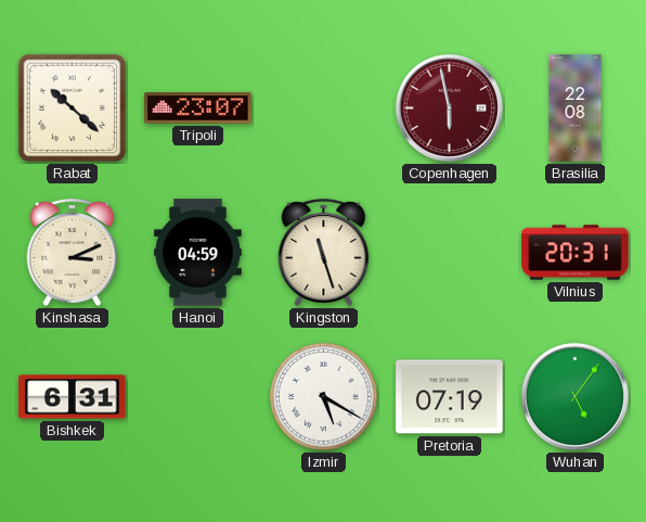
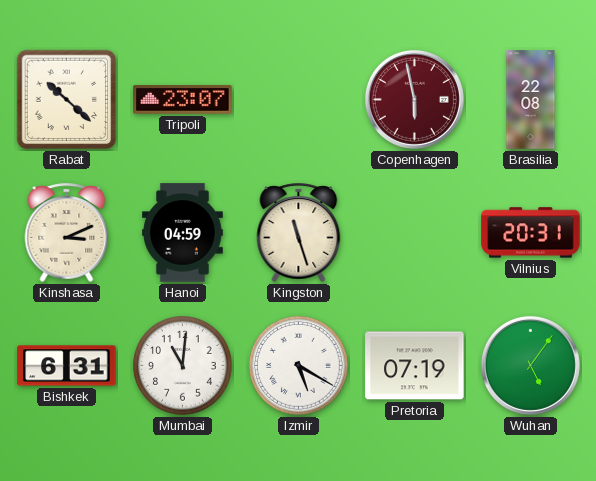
Mumbai: none -> 11:01
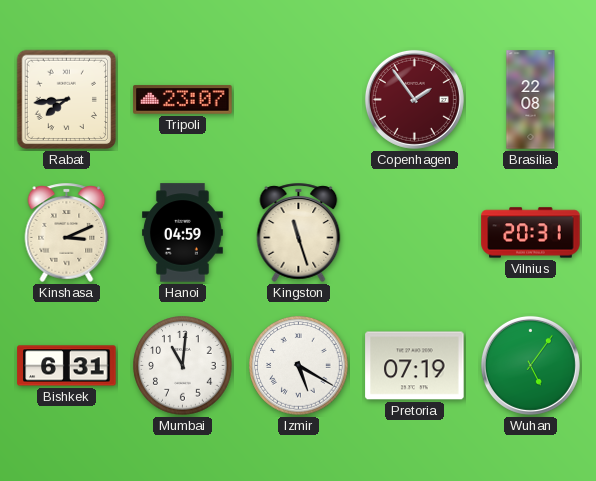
Rabat: 10:22 -> 7:44
Copenhagen: 5:58 -> 1:54
